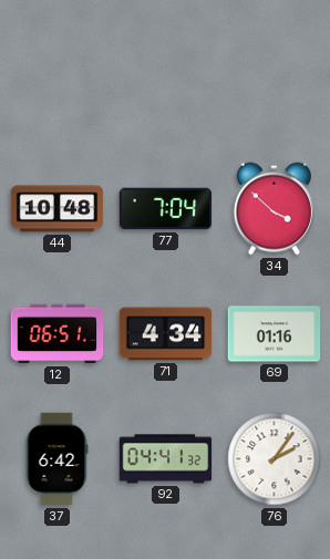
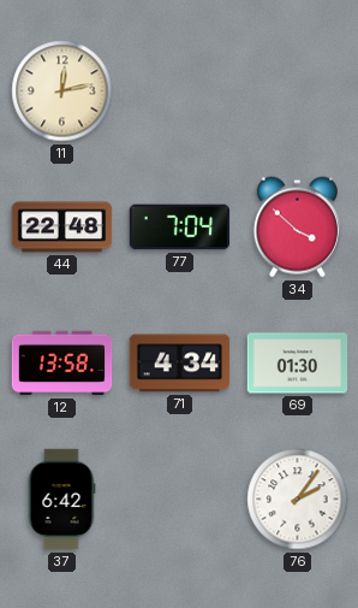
11: none -> 12:13
44: 10:48 -> 22:48
12: 06:51 -> 13:58
69: 01:16 -> 01:30
92: 04:41 -> none
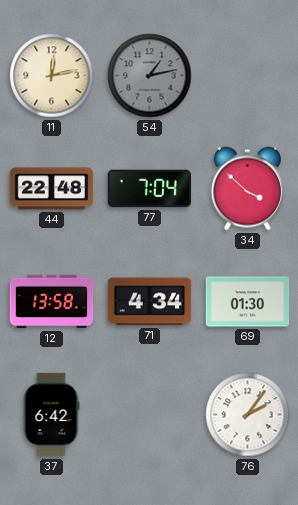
54: none -> 1:13
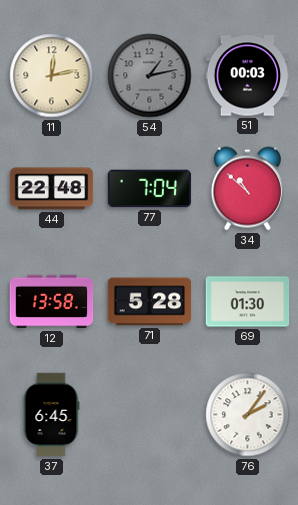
51: none -> 00:03
34: 3:52 -> 10:52
71: 4:34 -> 5:28
37: 6:42 -> 6:45
